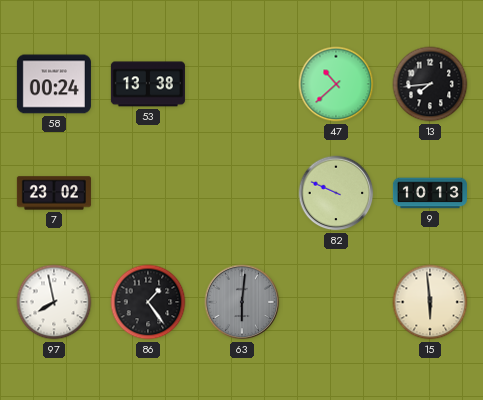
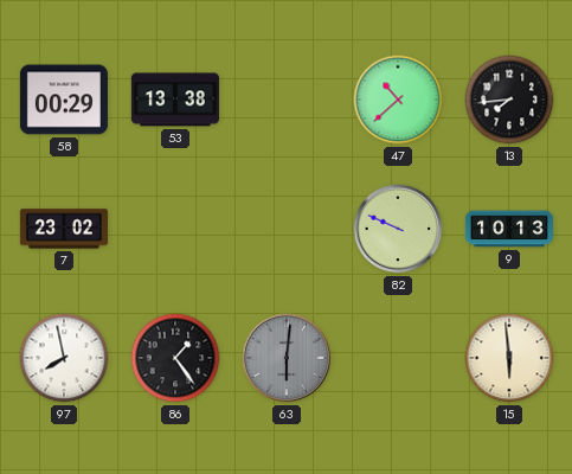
58: 00:24 -> 00:29
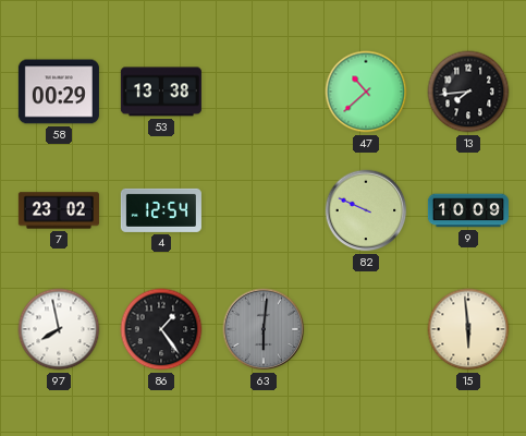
4: none -> 12:54
9: 10:13 -> 10:09
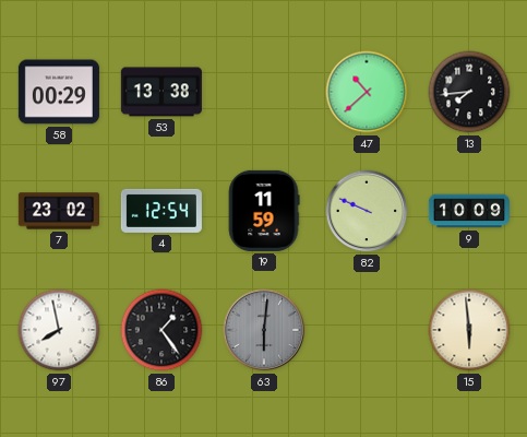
19: none -> 11:59
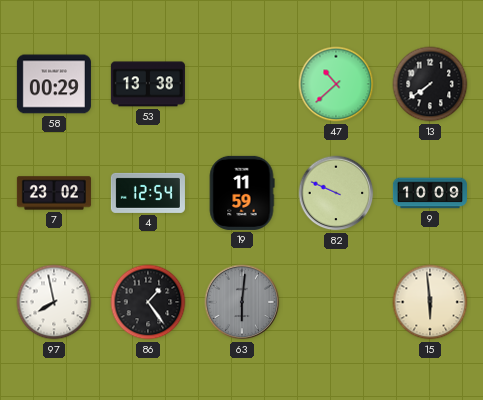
13: 7:44 -> 7:39
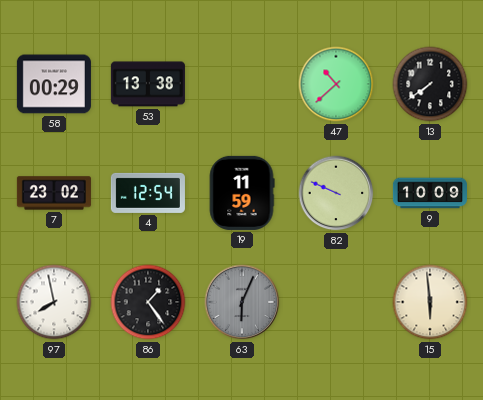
63: 6:01 -> 6:04
